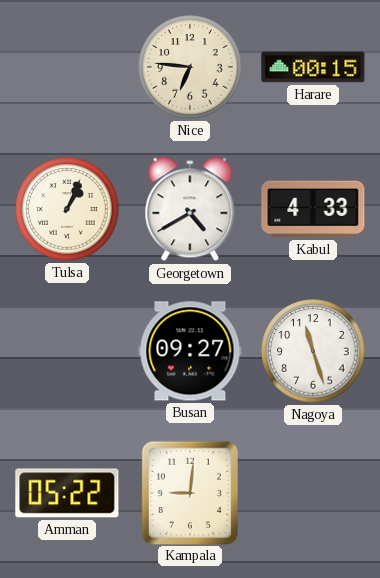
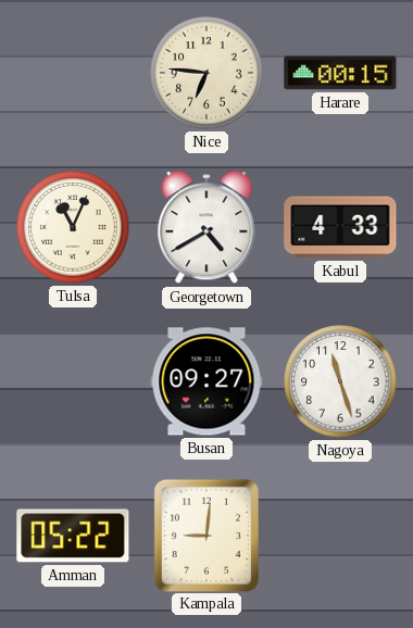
Tulsa: 1:04 -> 11:04
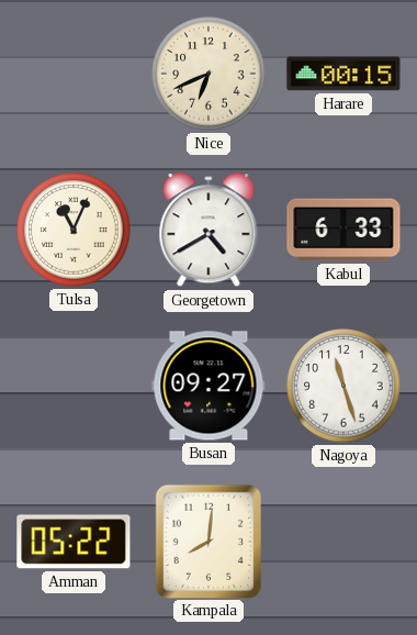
Nice: 6:46 -> 6:41
Kabul: 4:33 -> 6:33
Kampala: 9:01 -> 8:01
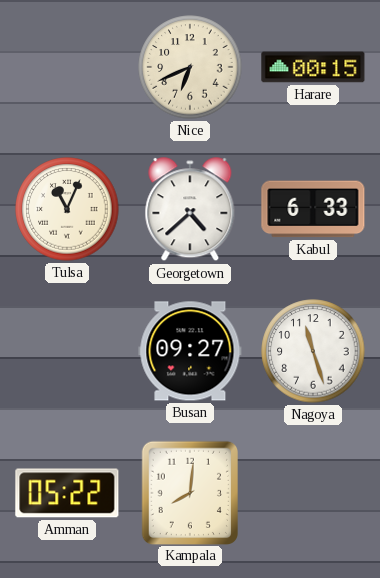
Georgetown: 4:40 -> 4:38
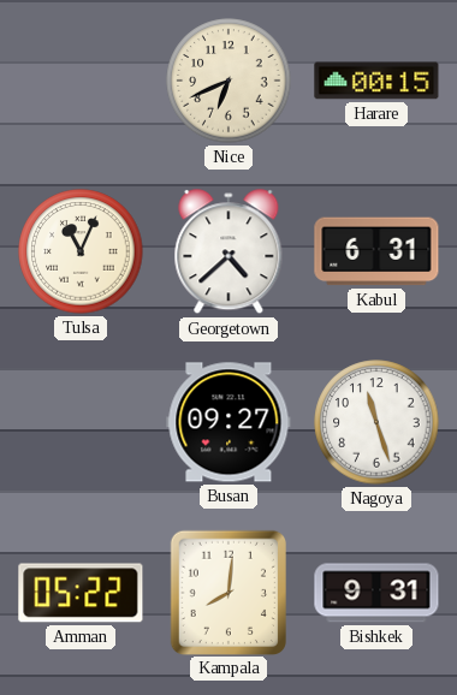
Kabul: 6:33 -> 6:31
Bishkek: none -> 9:31
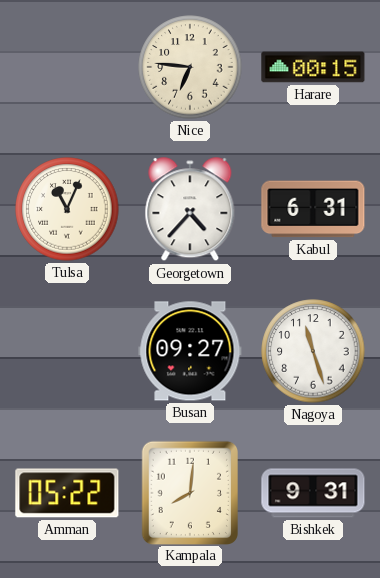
Nice: 6:41 -> 6:46
Georgetown: 4:38 -> 4:37
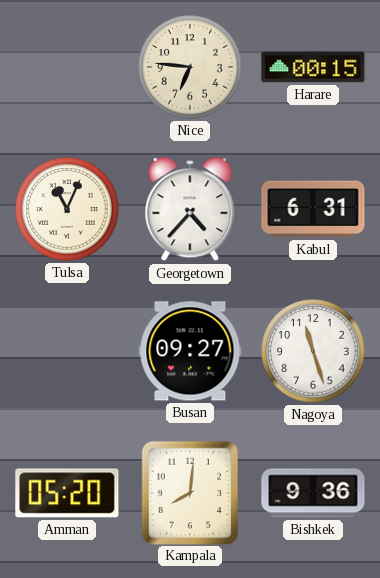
Amman: 05:22 -> 05:20
Bishkek: 9:31 -> 9:36
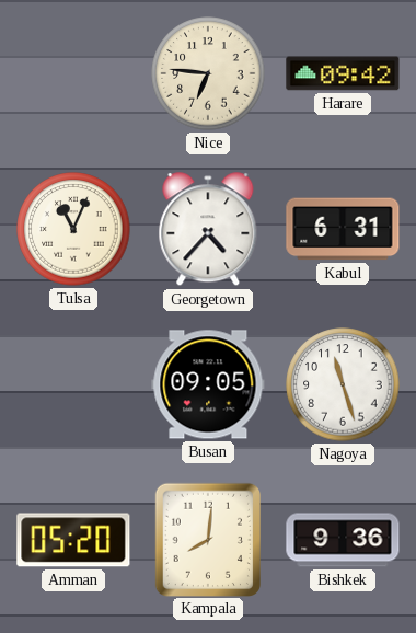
Harare: 00:15 -> 09:42
Busan: 09:27 -> 09:05
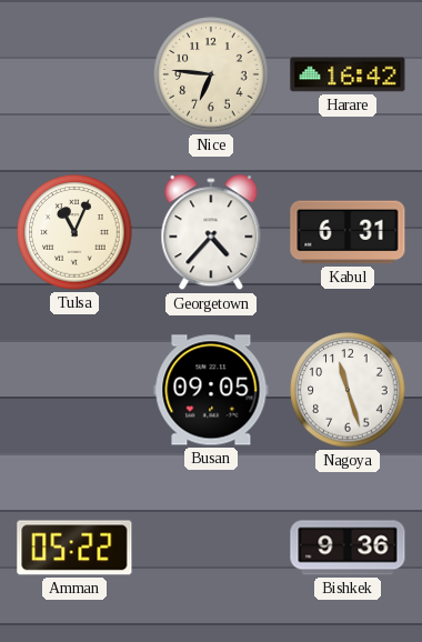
Harare: 09:42 -> 16:42
Amman: 05:20 -> 05:22
Kampala: 8:01 -> none
